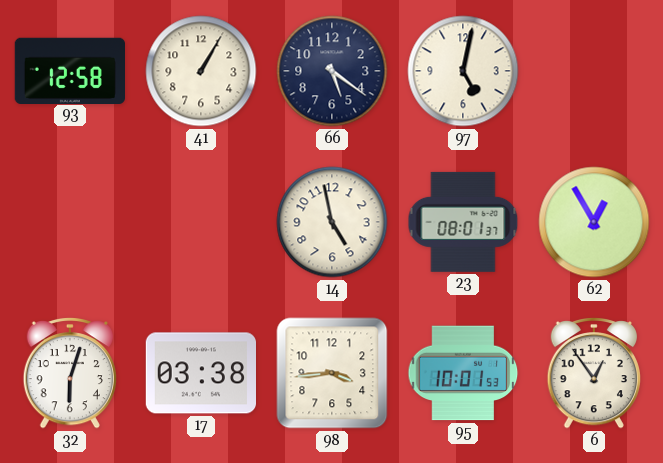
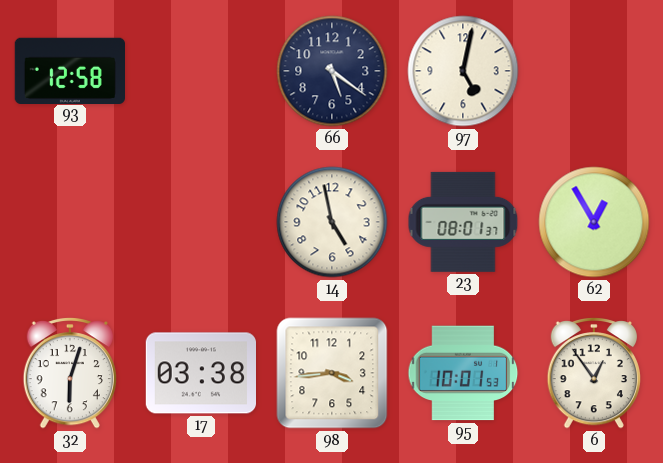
41: 1:05 -> none
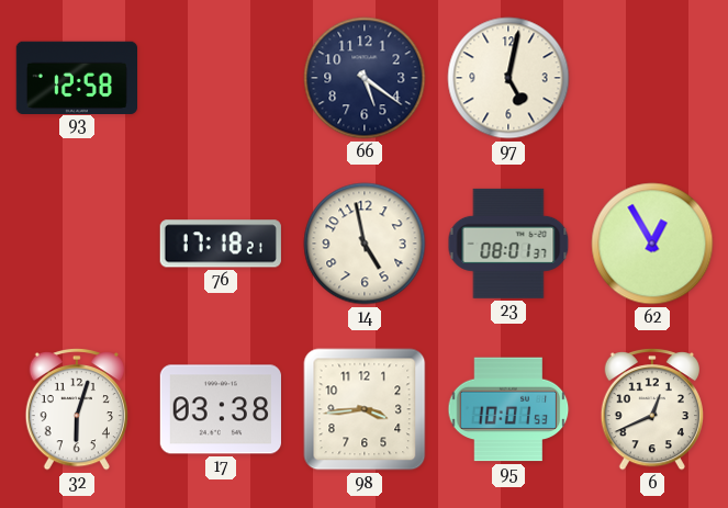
76: none -> 17:18
6: 12:54 -> 12:41
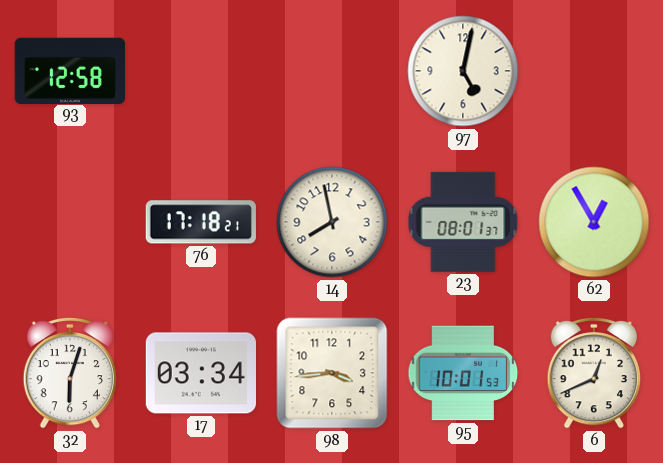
66: 5:21 -> none
14: 4:58 -> 7:58
17: 03:38 -> 03:34
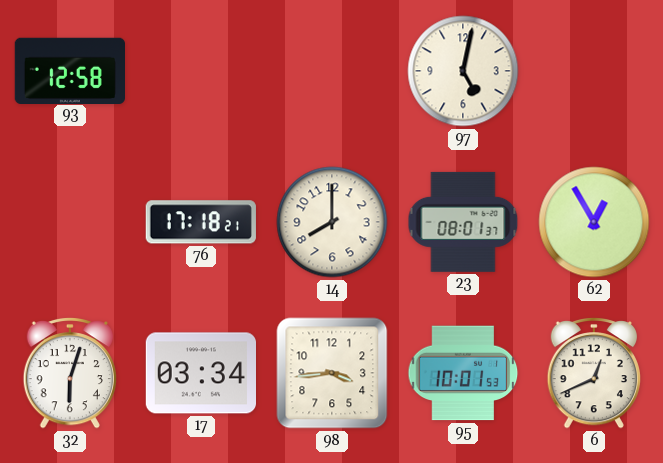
14: 7:58 -> 8:00
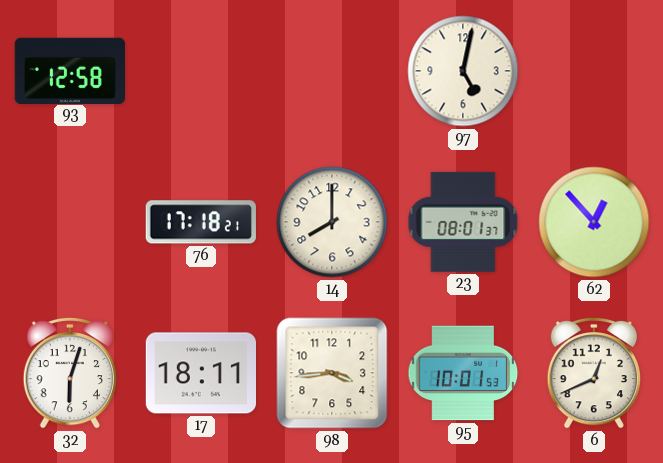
62: 12:55 -> 12:53
17: 03:34 -> 18:11
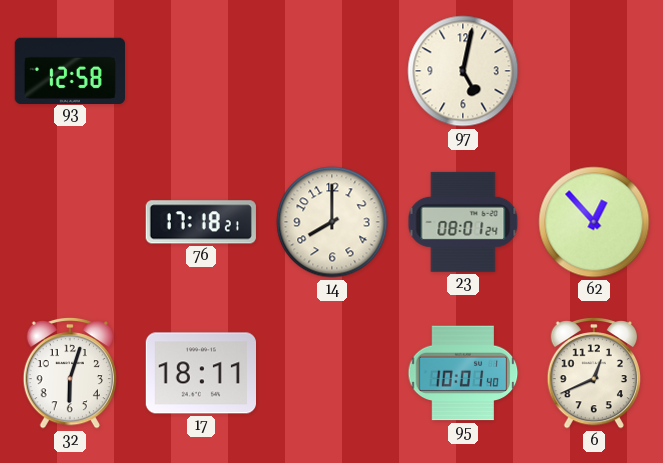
23: 08:01:37 -> 08:01:24
98: 3:44 -> none
95: 10:01:53 -> 10:01:40
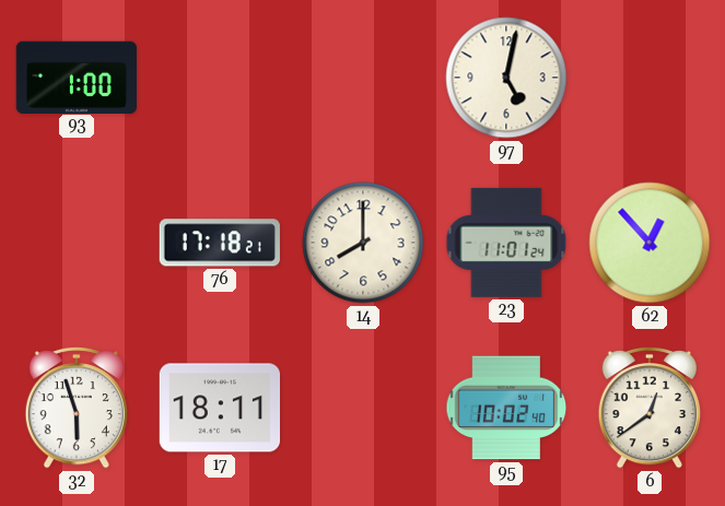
93: 12:58 -> 1:00
23: 08:01 -> 11:01
32: 6:03 -> 5:57
95: 10:01 -> 10:02
6: 12:41 -> 12:39
